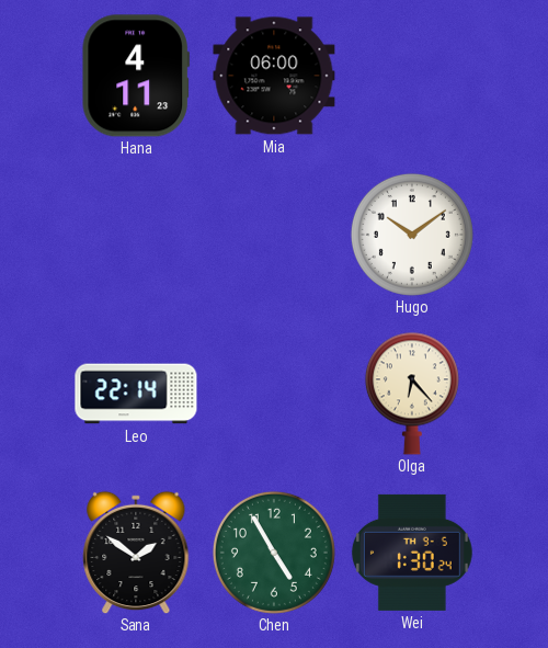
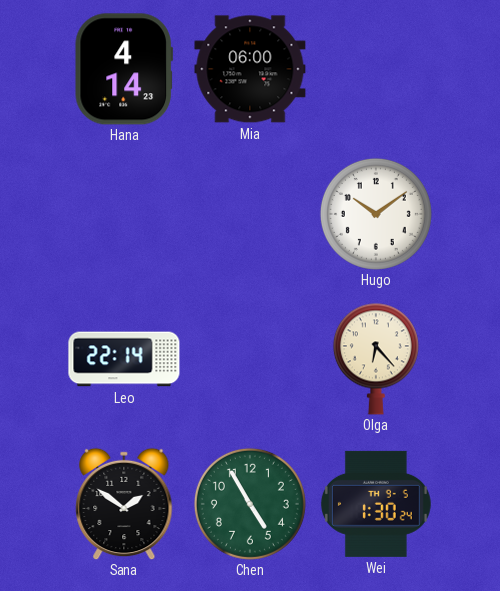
Hana: 4:11 -> 4:14
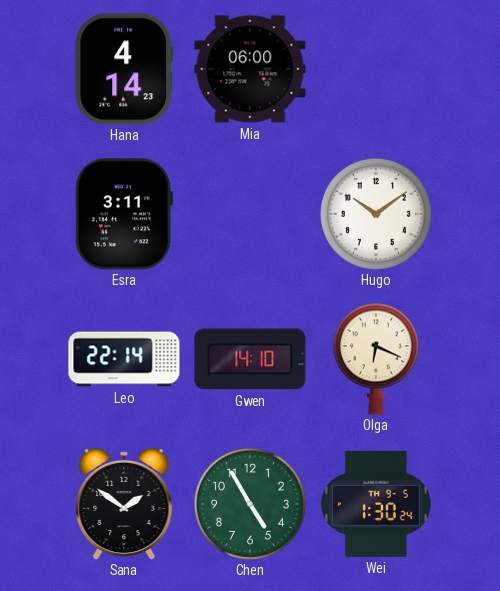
Esra: none -> 3:11
Gwen: none -> 14:10
Olga: 6:23 -> 6:19
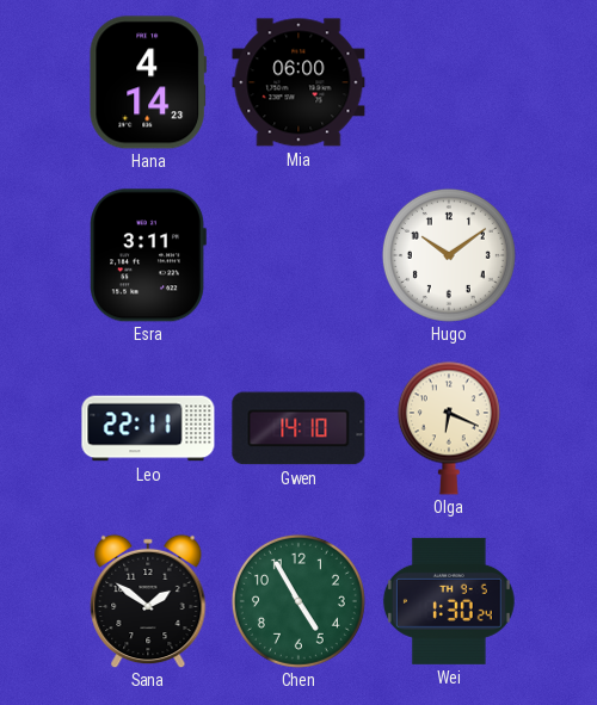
Leo: 22:14 -> 22:11
